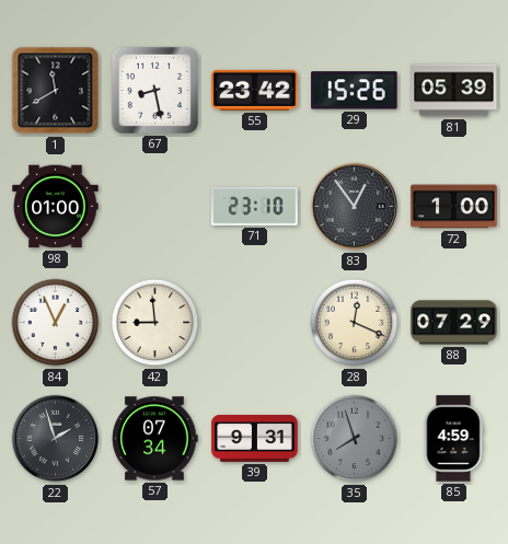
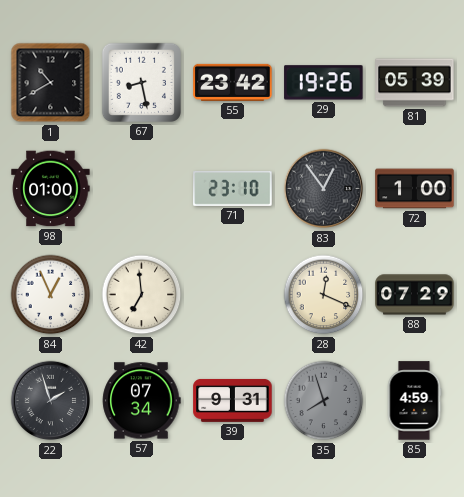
1: 11:40 -> 10:40
29: 15:26 -> 19:26
42: 8:59 -> 6:59
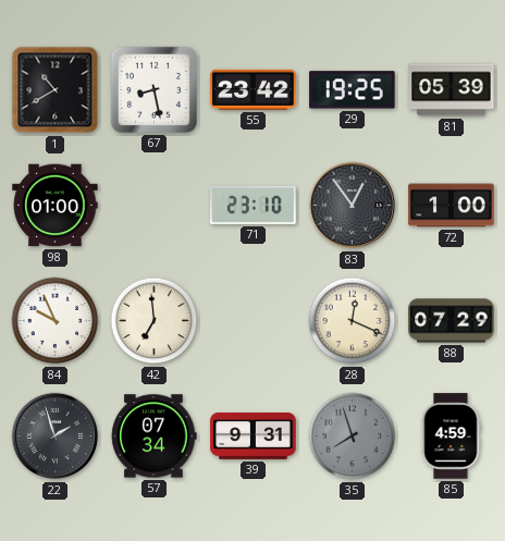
29: 19:26 -> 19:25
84: 12:56 -> 9:56
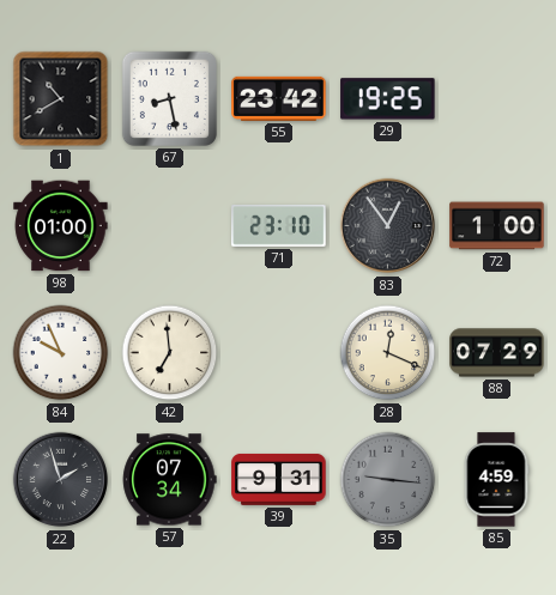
81: 05:39 -> none
35: 7:57 -> 9:16
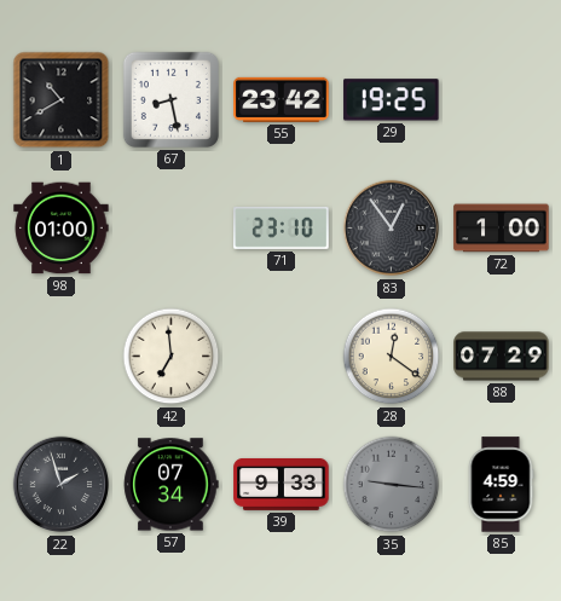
84: 9:56 -> none
28: 12:19 -> 12:21
39: 9:31 -> 9:33
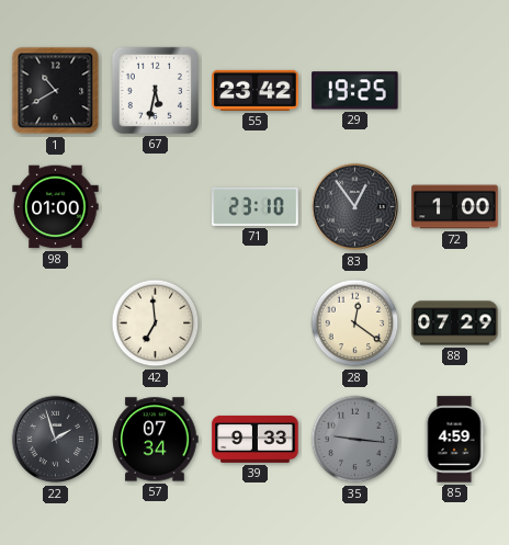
67: 8:28 -> 5:32
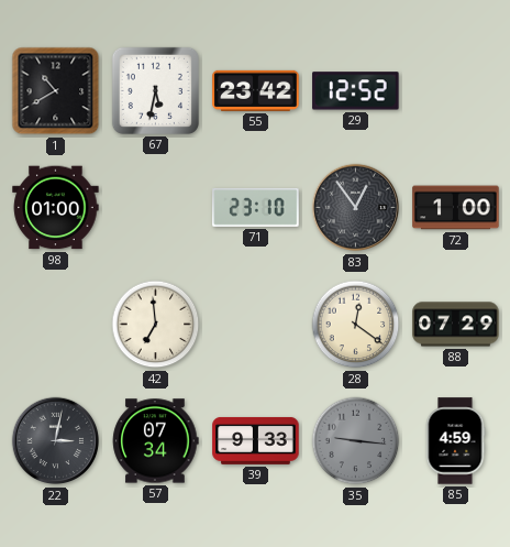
29: 19:25 -> 12:52
22: 1:57 -> 3:02
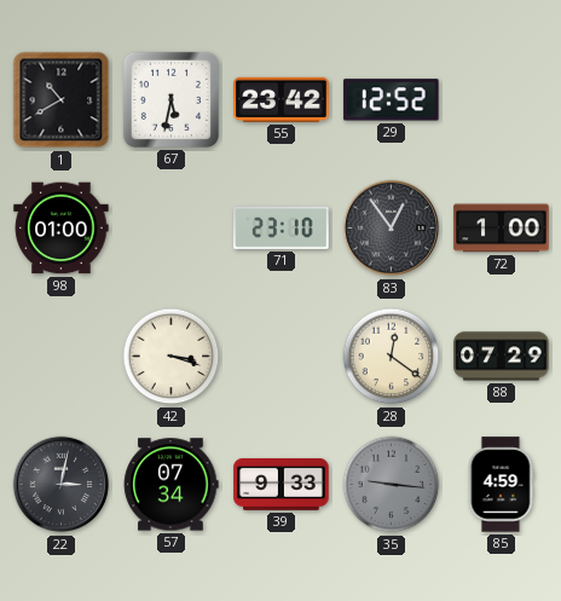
42: 6:59 -> 3:18
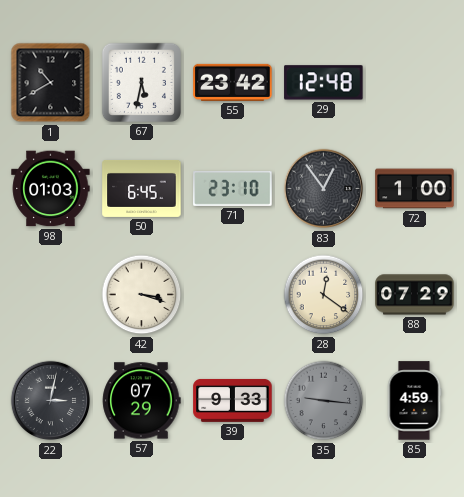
29: 12:52 -> 12:48
98: 01:00 -> 01:03
50: none -> 6:45
57: 07:34 -> 07:29
